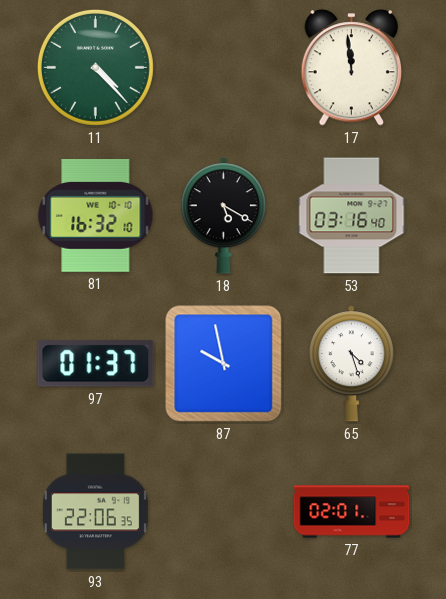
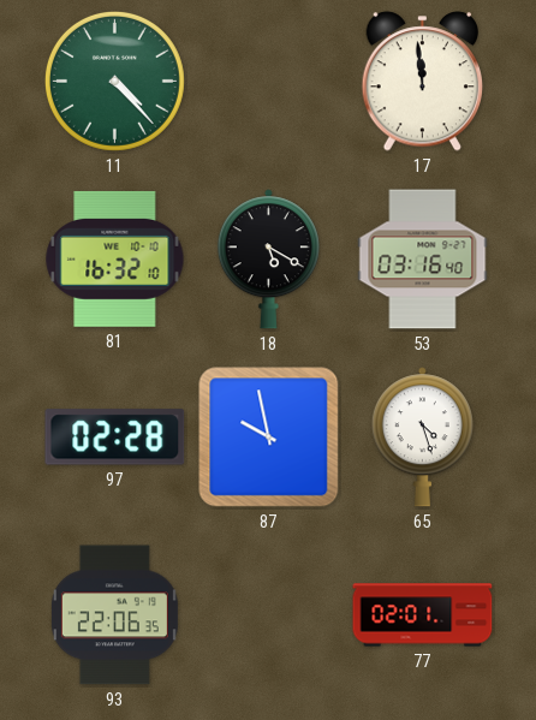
97: 01:37 -> 02:28
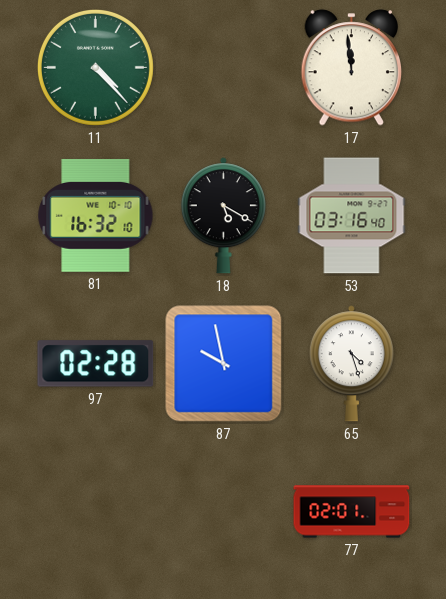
93: 22:06 -> none
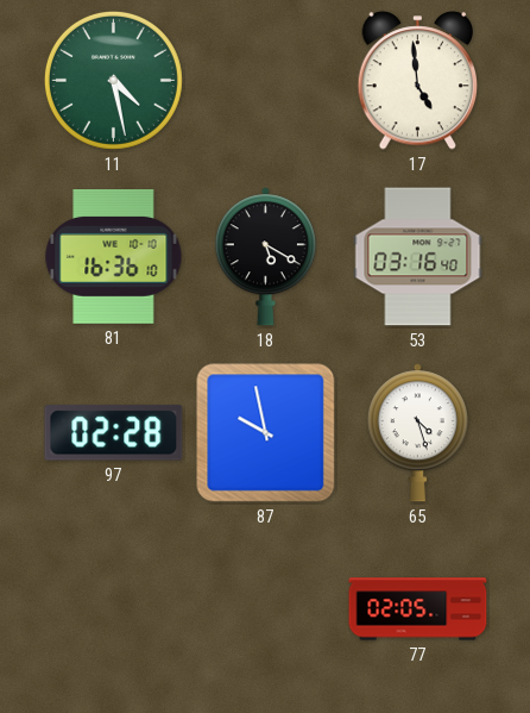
11: 4:23 -> 4:28
17: 11:59 -> 4:59
81: 16:32 -> 16:36
77: 02:01 -> 02:05
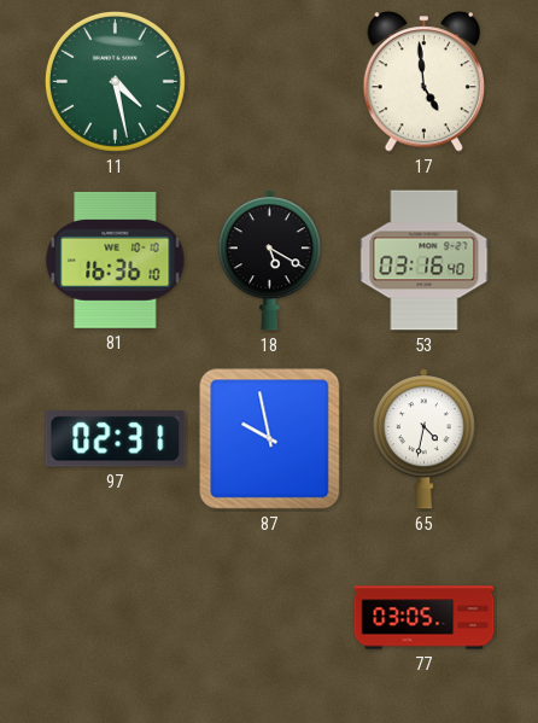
97: 02:28 -> 02:31
65: 4:27 -> 4:32
77: 02:05 -> 03:05
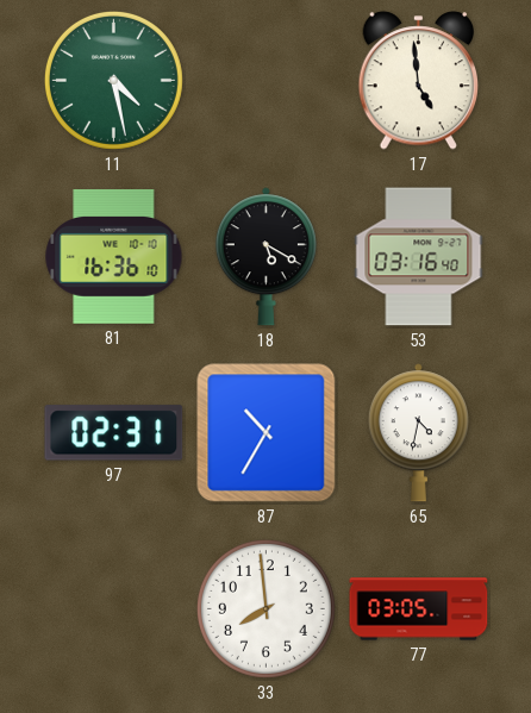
87: 9:58 -> 10:35
33: none -> 7:59
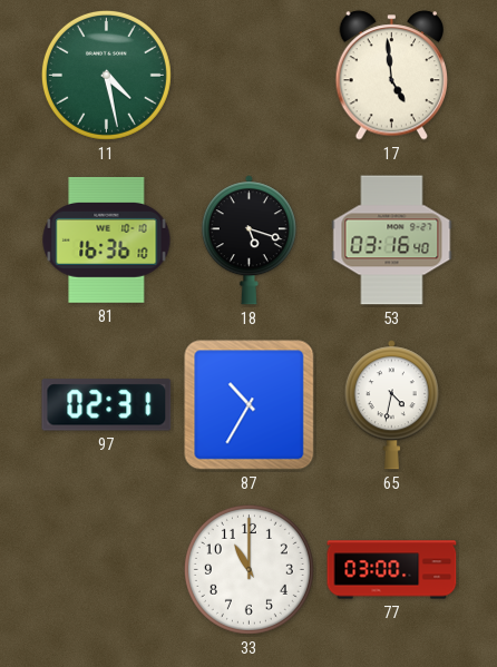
18: 5:20 -> 5:18
33: 7:59 -> 11:00
77: 03:05 -> 03:00
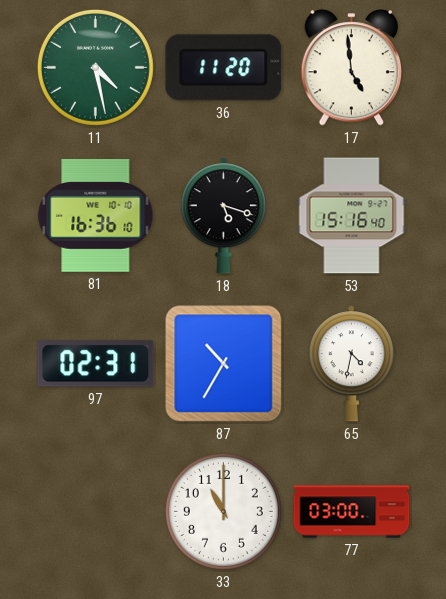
36: none -> 11:20
53: 03:16 -> 15:16
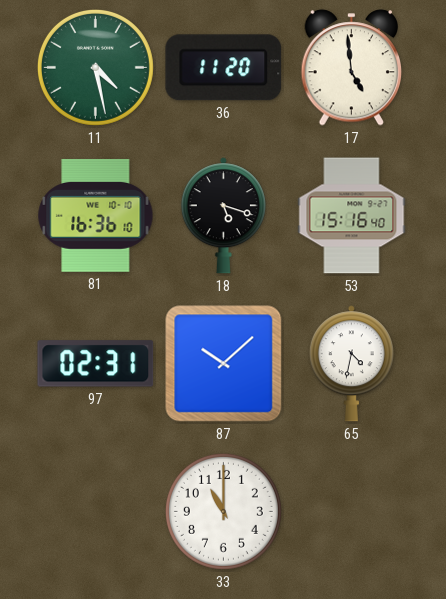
87: 10:35 -> 10:08
77: 03:00 -> none
